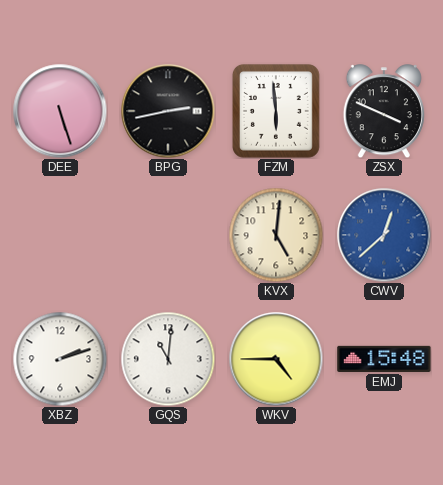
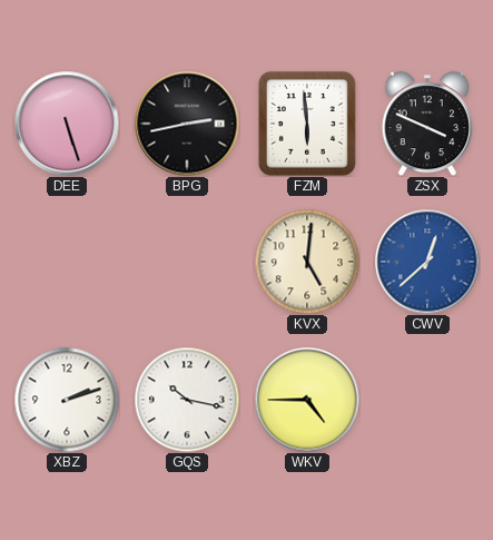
GQS: 11:01 -> 10:17
EMJ: 15:48 -> none
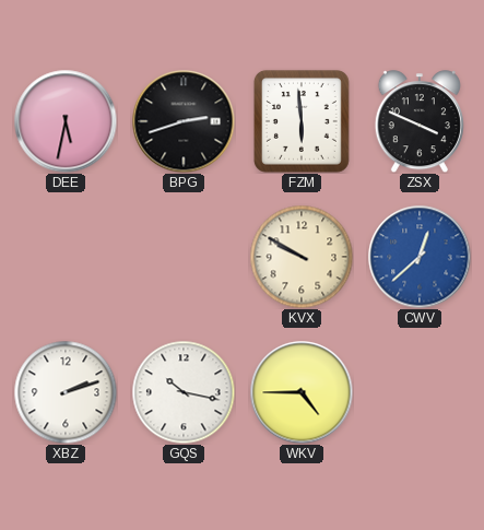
DEE: 5:27 -> 5:32
BPG: 2:43 -> 2:42
KVX: 5:01 -> 9:50
